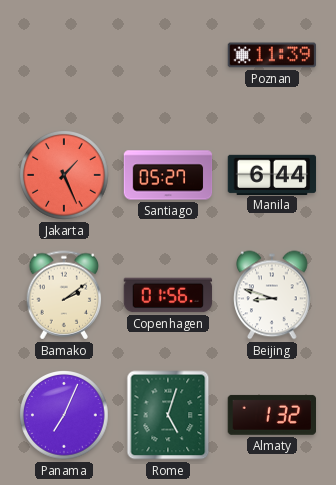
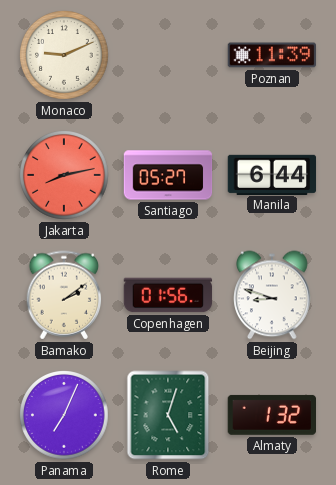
Monaco: none -> 9:11
Jakarta: 1:26 -> 8:13
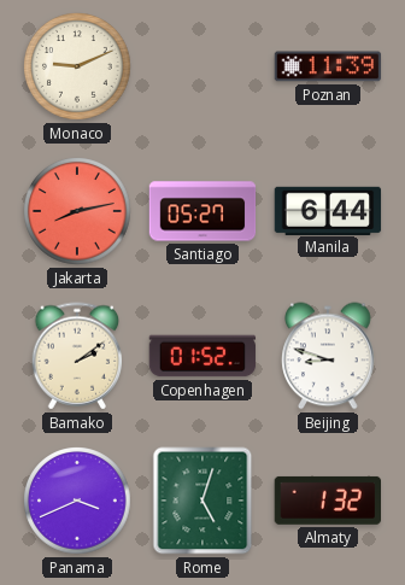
Copenhagen: 01:56 -> 01:52
Panama: 7:04 -> 3:41
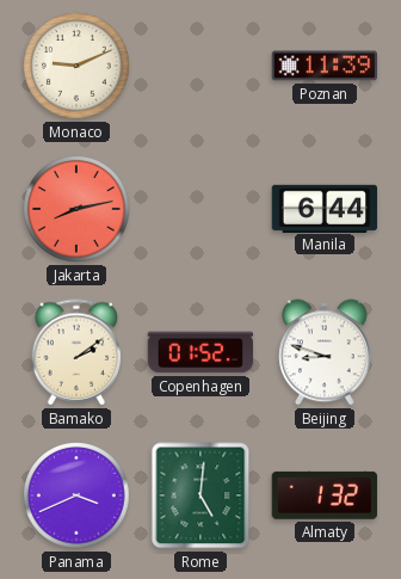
Santiago: 05:27 -> none
Rome: 5:03 -> 5:01
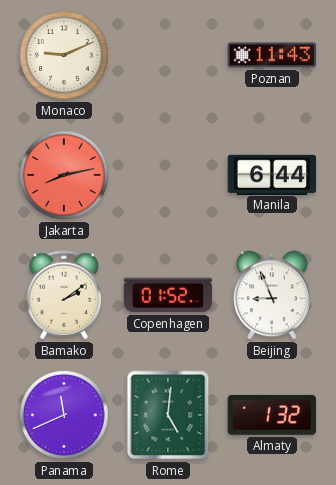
Poznan: 11:39 -> 11:43
Beijing: 8:48 -> 8:56
Panama: 3:41 -> 11:41
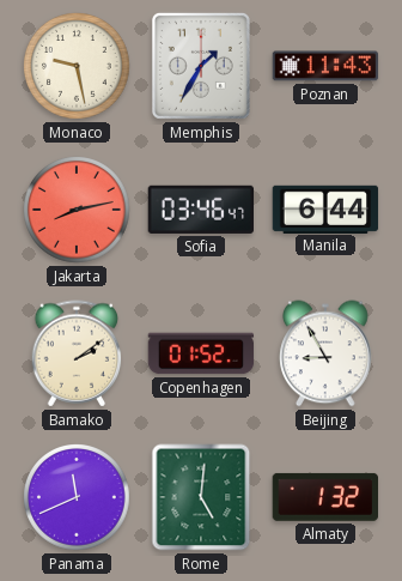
Monaco: 9:11 -> 9:28
Memphis: none -> 1:35
Sofia: none -> 03:46
Beijing: 8:56 -> 8:55
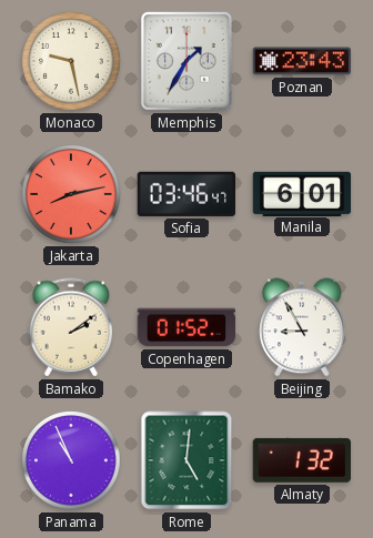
Poznan: 11:43 -> 23:43
Manila: 6:44 -> 6:01
Panama: 11:41 -> 10:56
